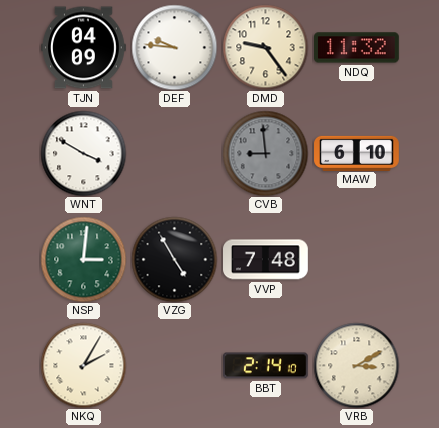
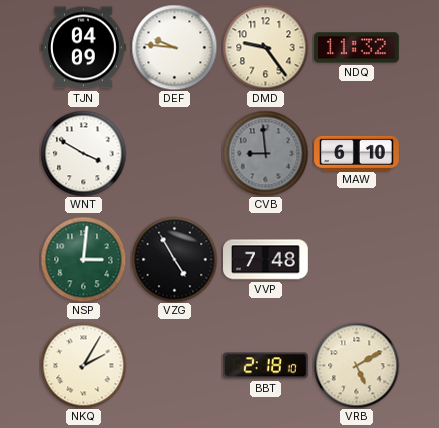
BBT: 2:14 -> 2:18
VRB: 3:10 -> 5:10
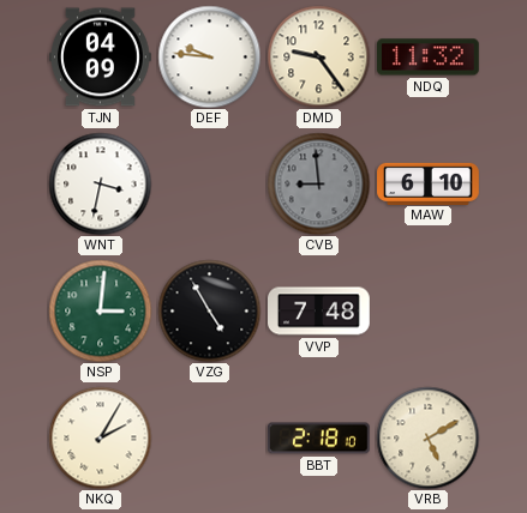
WNT: 3:50 -> 3:32
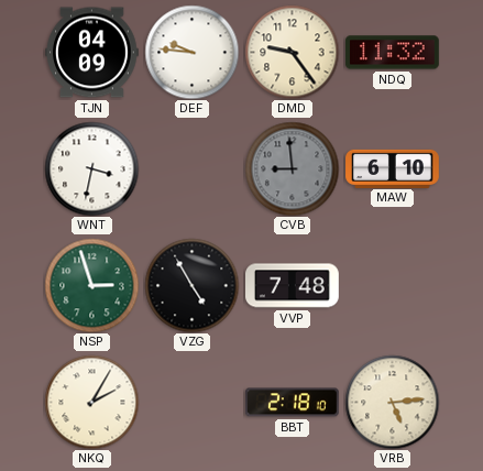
NSP: 3:01 -> 2:57
VRB: 5:10 -> 5:14
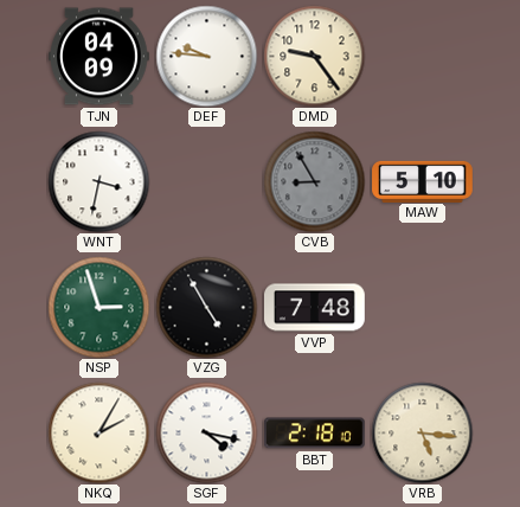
NDQ: 11:32 -> none
CVB: 8:59 -> 8:55
MAW: 6:10 -> 5:10
SGF: none -> 4:17
VRB: 5:14 -> 5:16
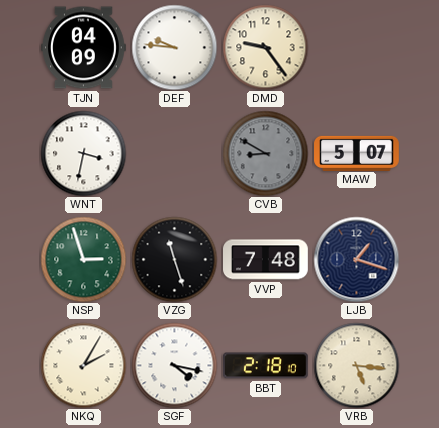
CVB: 8:55 -> 8:50
MAW: 5:10 -> 5:07
VZG: 4:55 -> 11:27
LJB: none -> 1:18
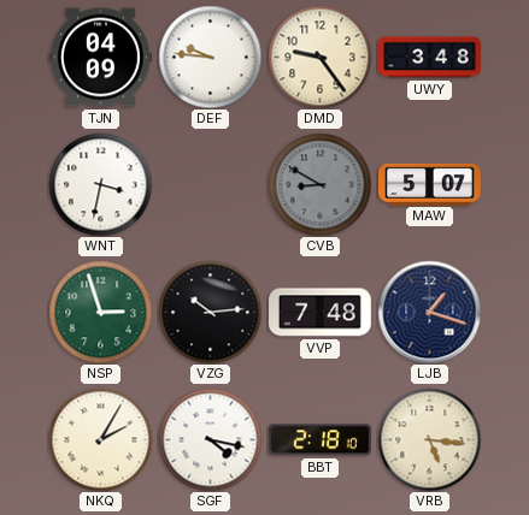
UWY: none -> 3:48
VZG: 11:27 -> 10:14
